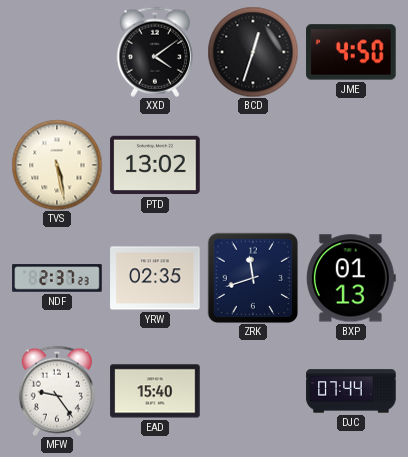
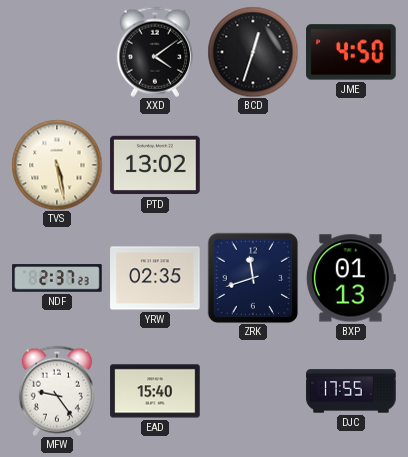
DJC: 07:44 -> 17:55
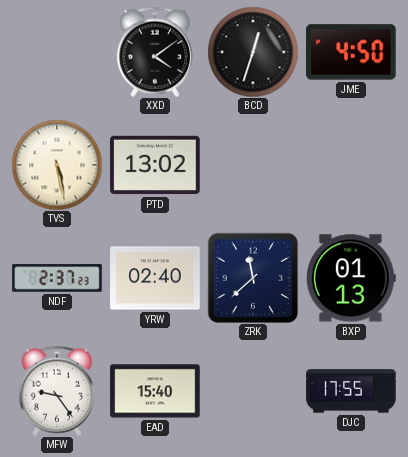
YRW: 02:35 -> 02:40
ZRK: 11:42 -> 11:38
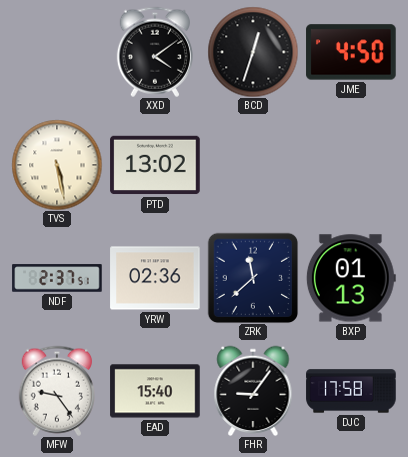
NDF: 2:37:23 -> 2:37:51
YRW: 02:40 -> 02:36
FHR: none -> 9:06
DJC: 17:55 -> 17:58
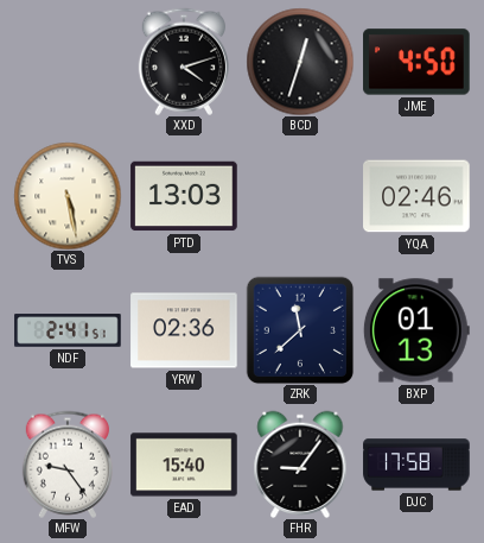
XXD: 4:09 -> 4:12
PTD: 13:02 -> 13:03
YQA: none -> 02:46
NDF: 2:37 -> 2:41
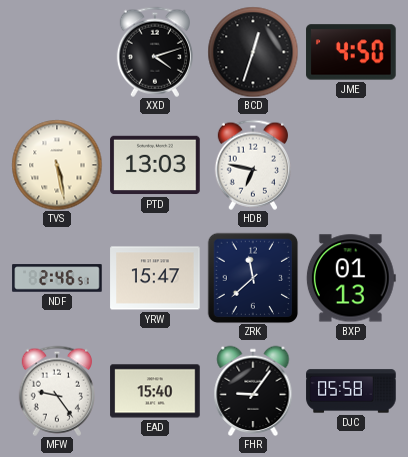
HDB: none -> 6:47
YQA: 02:46 -> none
NDF: 2:41 -> 2:46
YRW: 02:36 -> 15:47
DJC: 17:58 -> 05:58
